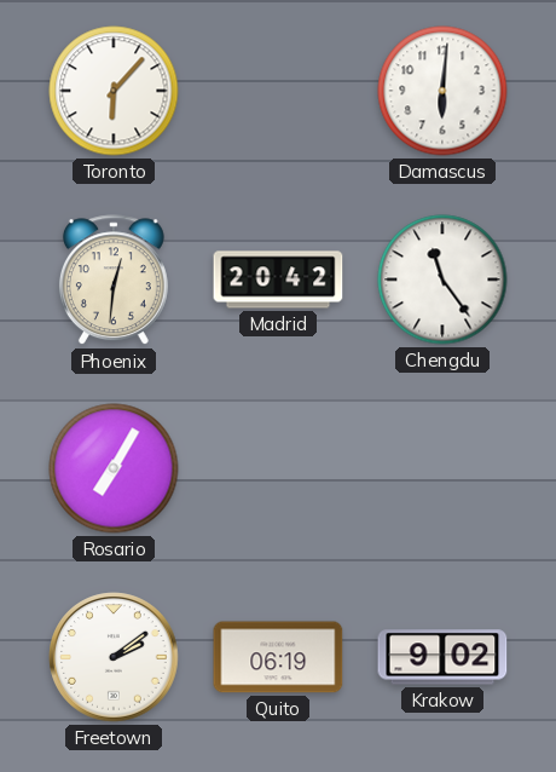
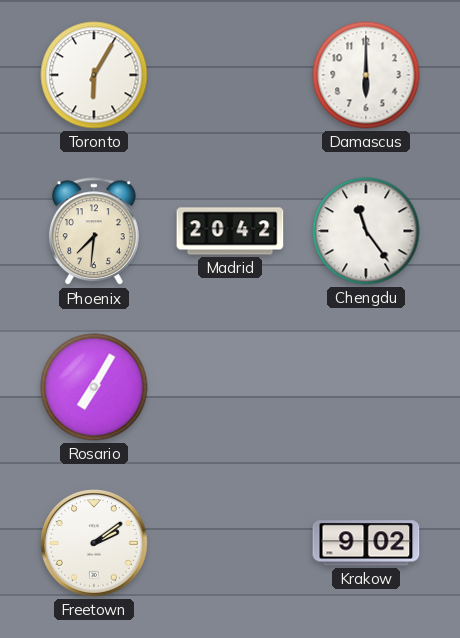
Toronto: 6:07 -> 6:05
Damascus: 6:01 -> 6:00
Phoenix: 12:31 -> 7:31
Quito: 06:19 -> none
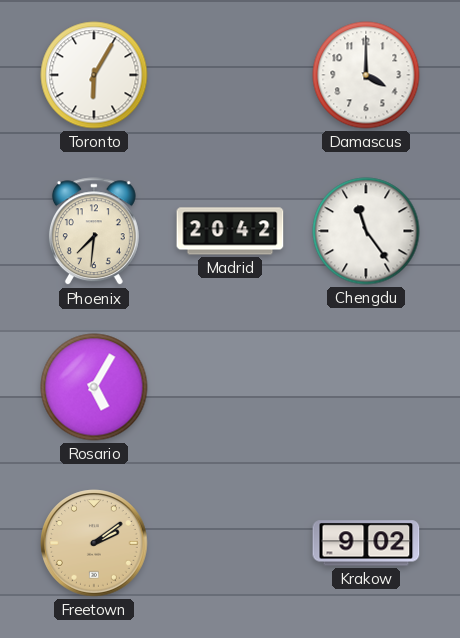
Damascus: 6:00 -> 4:00
Rosario: 7:05 -> 5:05
Freetown dial: white -> champagne
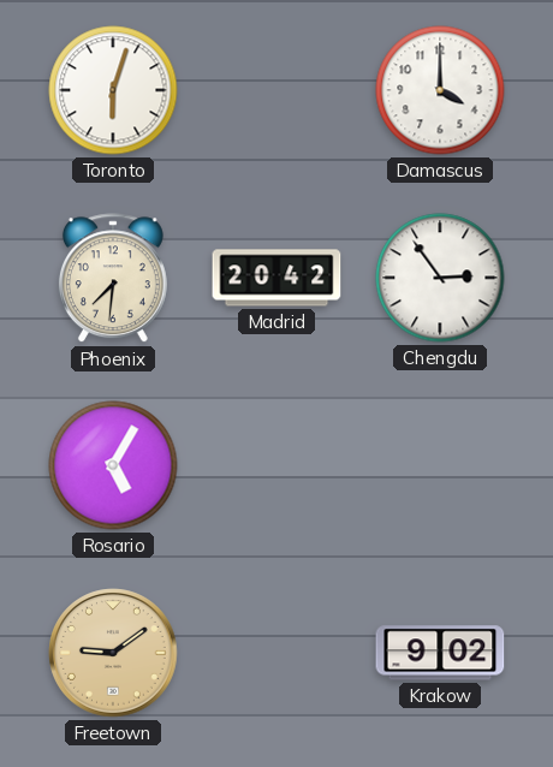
Toronto: 6:05 -> 6:03
Chengdu: 11:24 -> 2:54
Freetown: 2:09 -> 9:09
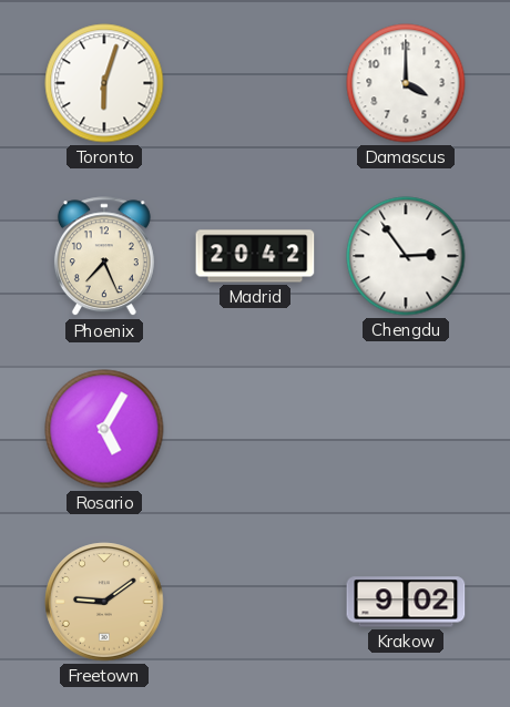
Phoenix: 7:31 -> 7:26
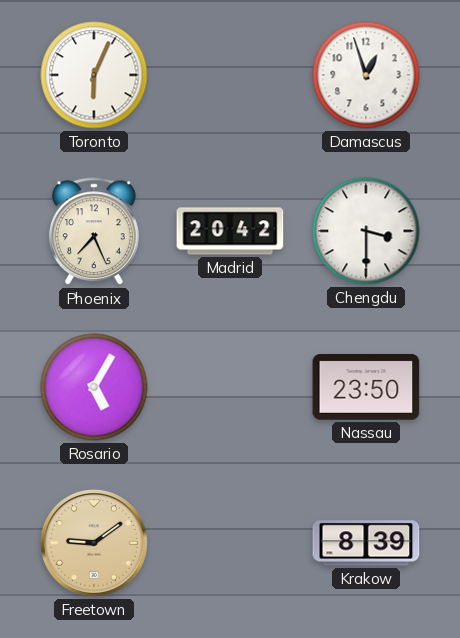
Toronto: 6:03 -> 6:04
Damascus: 4:00 -> 12:57
Chengdu: 2:54 -> 3:30
Nassau: none -> 23:50
Krakow: 9:02 -> 8:39
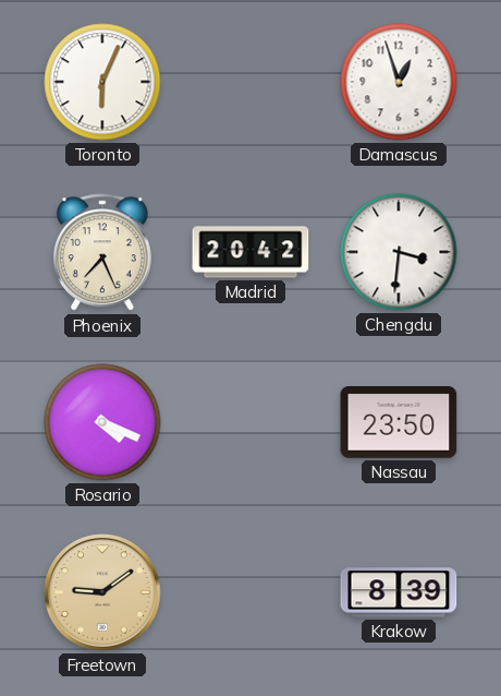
Chengdu: 3:30 -> 3:31
Rosario: 5:05 -> 4:19
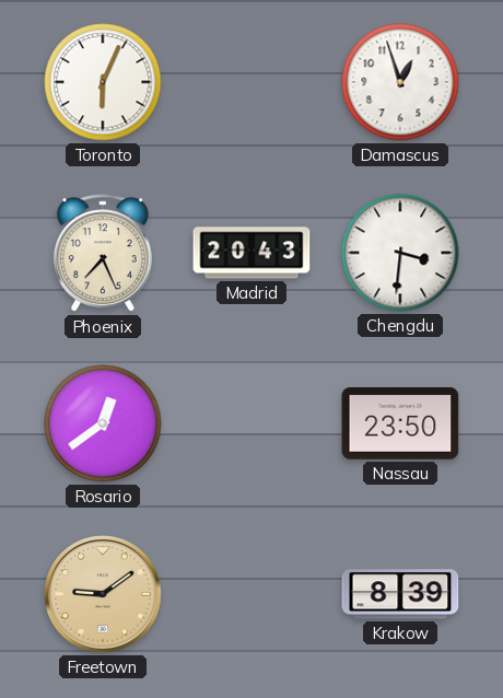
Madrid: 20:42 -> 20:43
Rosario: 4:19 -> 12:39
